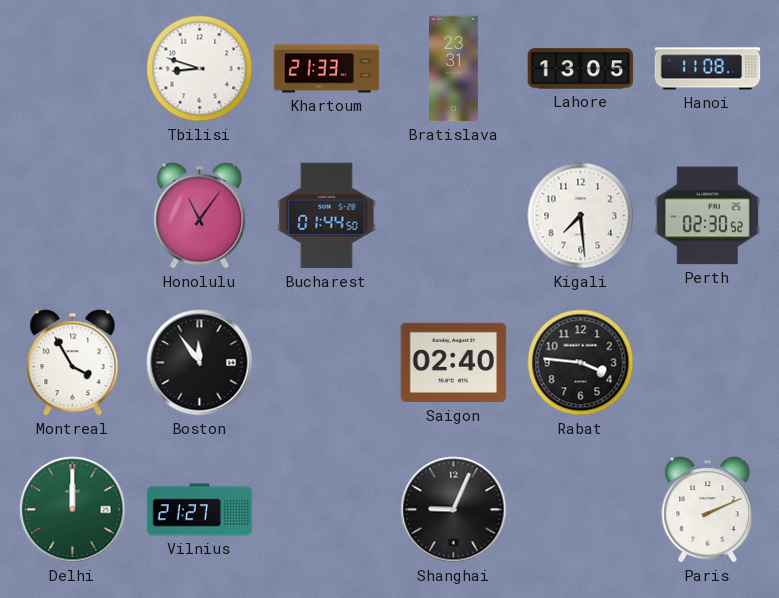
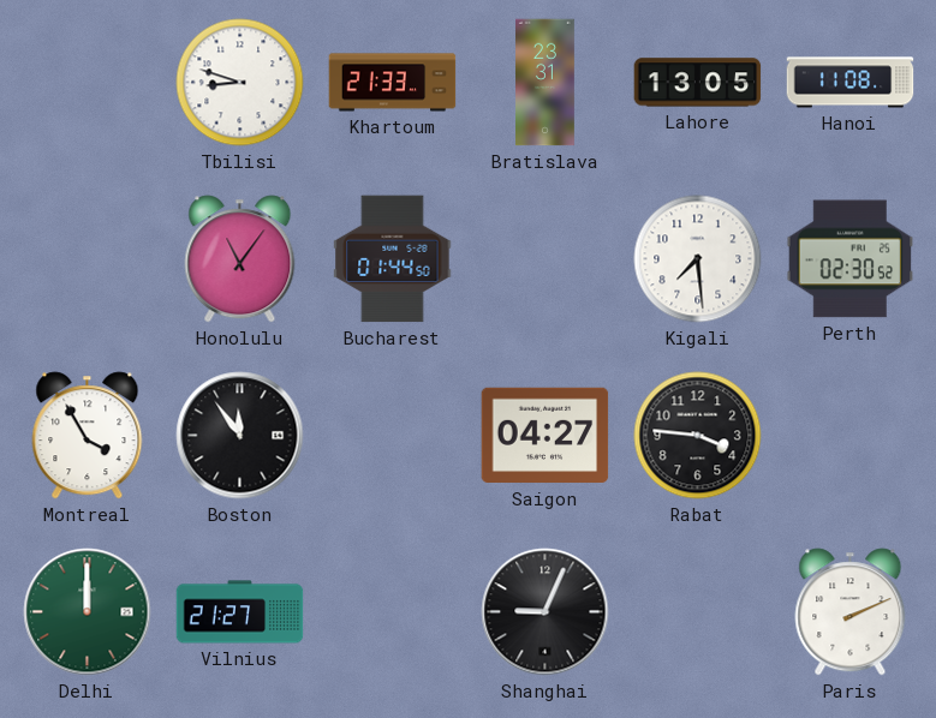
Saigon: 02:40 -> 04:27
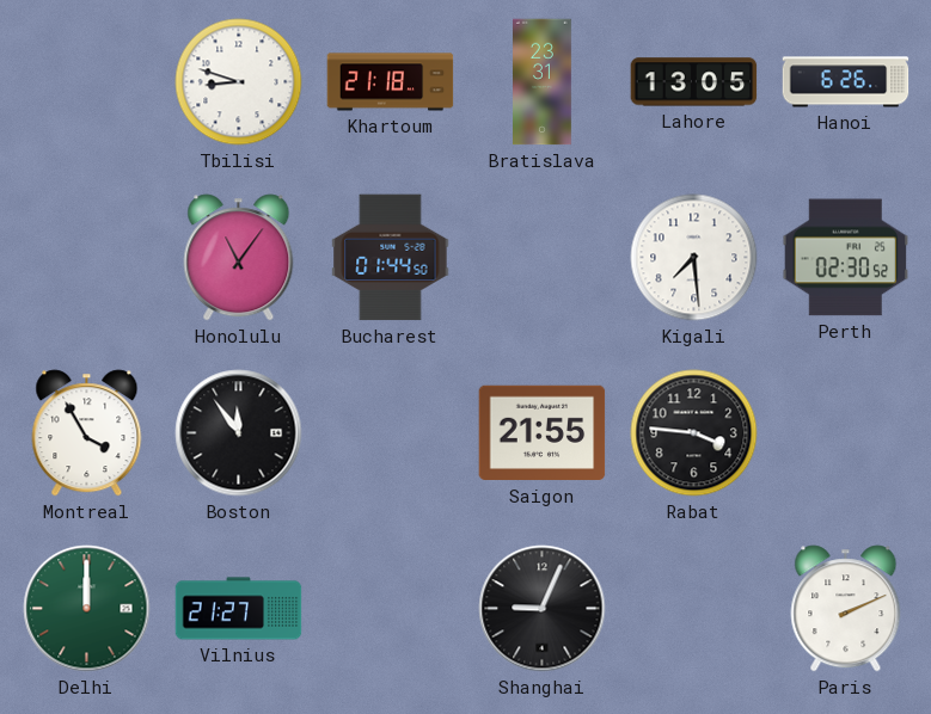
Khartoum: 21:33 -> 21:18
Hanoi: 11:08 -> 6:26
Saigon: 04:27 -> 21:55
